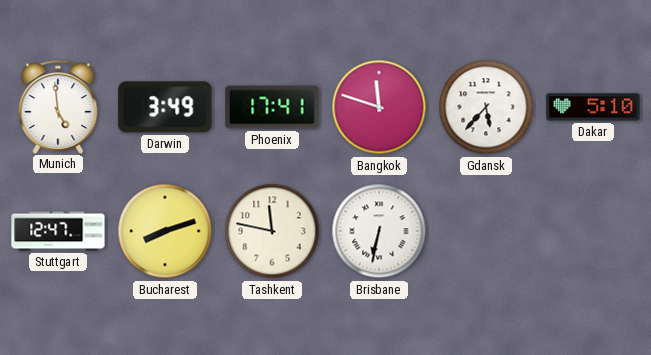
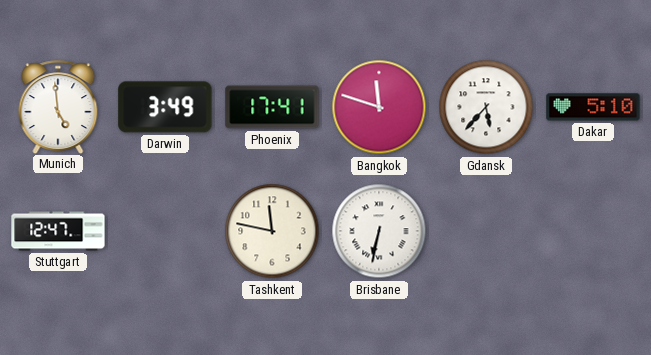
Bucharest: 8:12 -> none
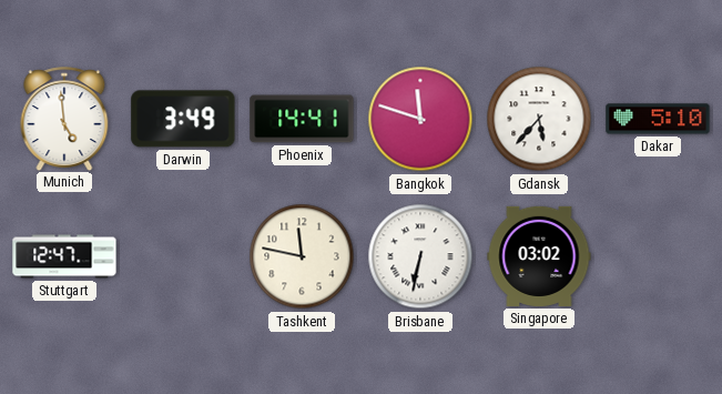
Phoenix: 17:41 -> 14:41
Singapore: none -> 03:02
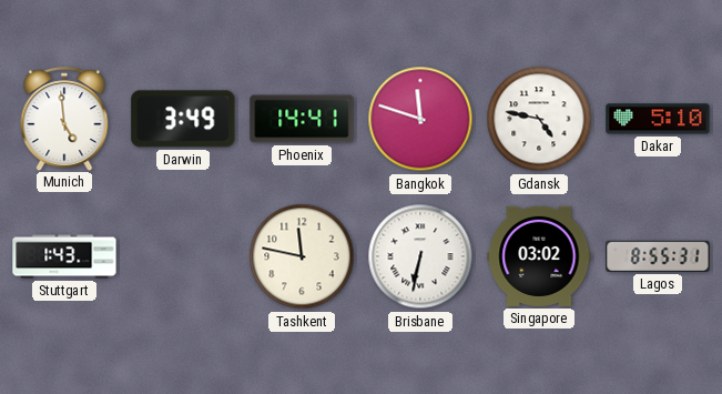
Gdansk: 5:37 -> 4:47
Stuttgart: 12:47 -> 1:43
Lagos: none -> 8:55
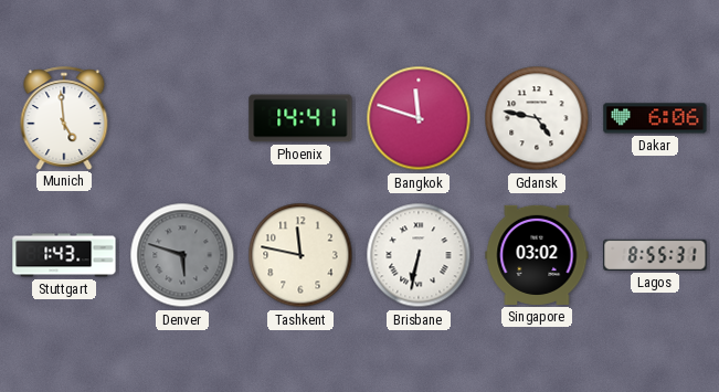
Darwin: 3:49 -> none
Dakar: 5:10 -> 6:06
Denver: none -> 5:48
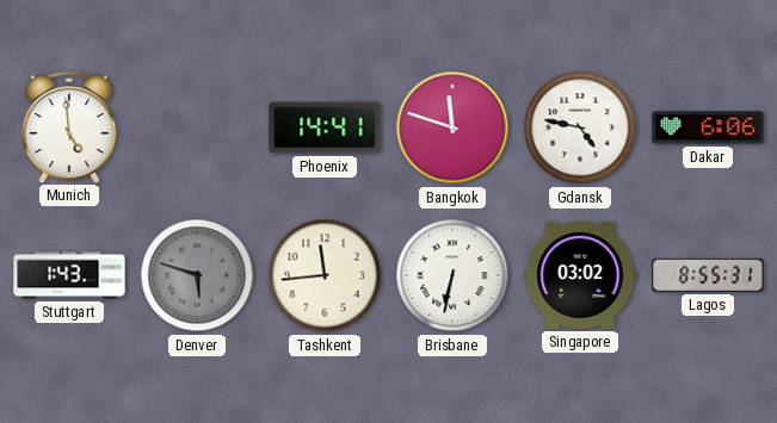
Tashkent: 11:47 -> 11:44
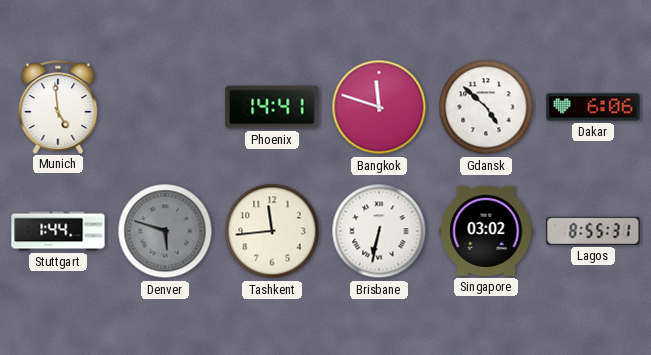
Gdansk: 4:47 -> 4:52
Stuttgart: 1:43 -> 1:44
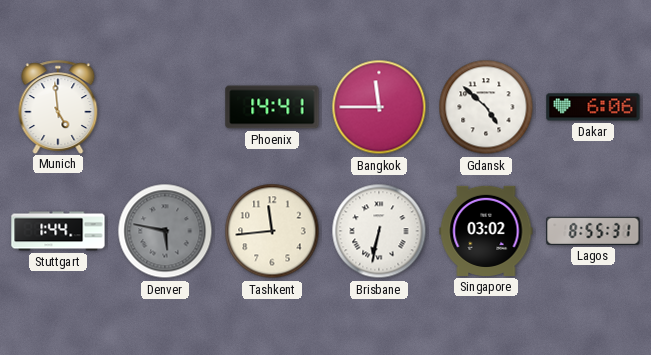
Bangkok: 11:48 -> 11:45
Denver: 5:48 -> 5:47
